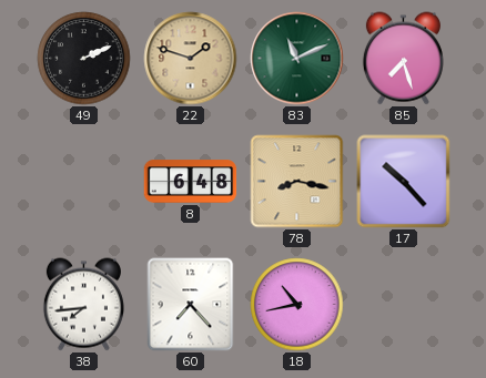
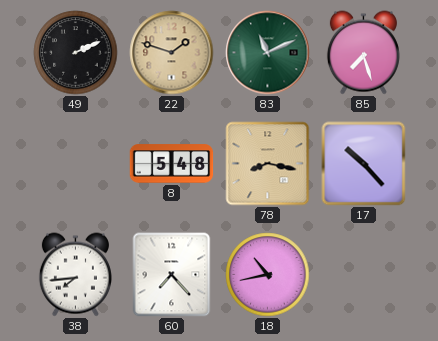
8: 6:48 -> 5:48
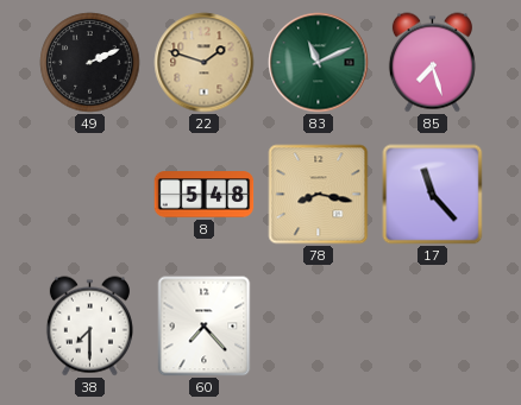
17: 10:23 -> 11:23
38: 7:44 -> 7:30
18: 10:43 -> none
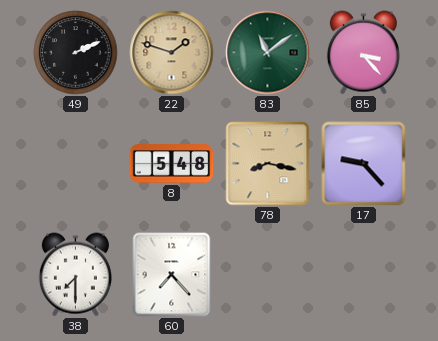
83: 11:11 -> 11:09
85: 7:27 -> 3:23
17: 11:23 -> 9:23
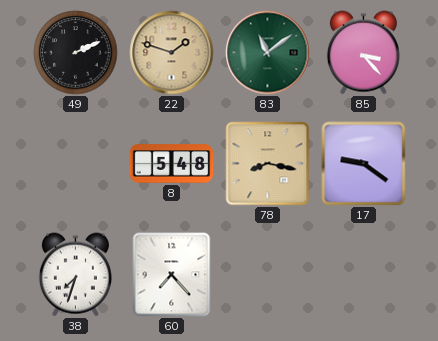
17: 9:23 -> 9:21
38: 7:30 -> 7:33
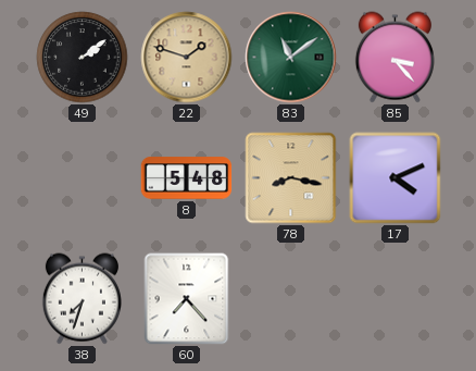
49: 2:11 -> 2:09
17: 9:21 -> 4:11
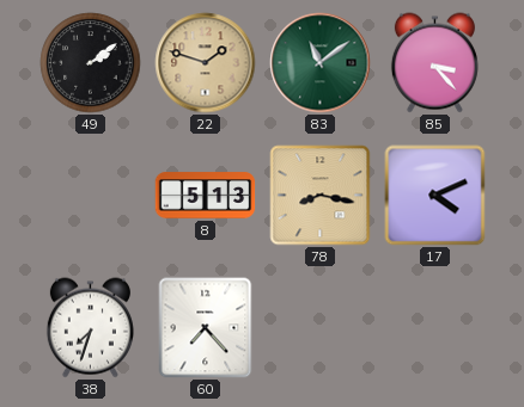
8: 5:48 -> 5:13
